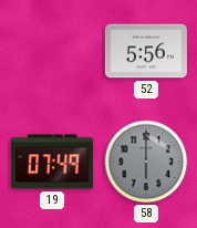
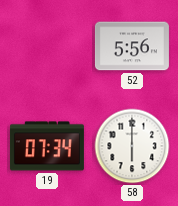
19: 07:49 -> 07:34
58 dial: grey -> white
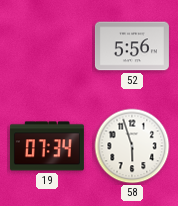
58: 6:00 -> 5:57
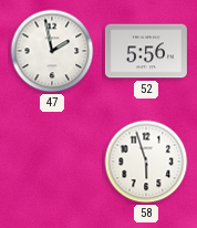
47: none -> 1:58
19: 07:34 -> none
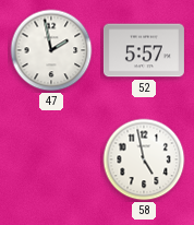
52: 5:56 -> 5:57
58: 5:57 -> 4:58
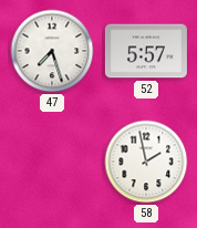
47: 1:58 -> 7:27
58: 4:58 -> 1:58
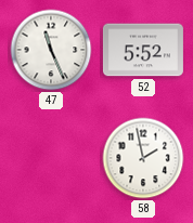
47: 7:27 -> 11:26
52: 5:57 -> 5:52
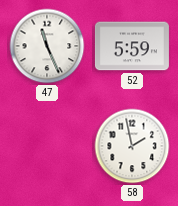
52: 5:52 -> 5:59
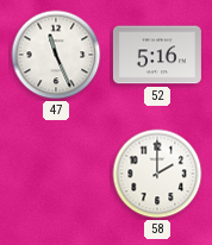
52: 5:59 -> 5:16
58: 1:58 -> 2:00
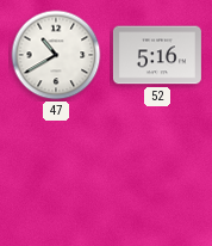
47: 11:26 -> 10:40
58: 2:00 -> none
